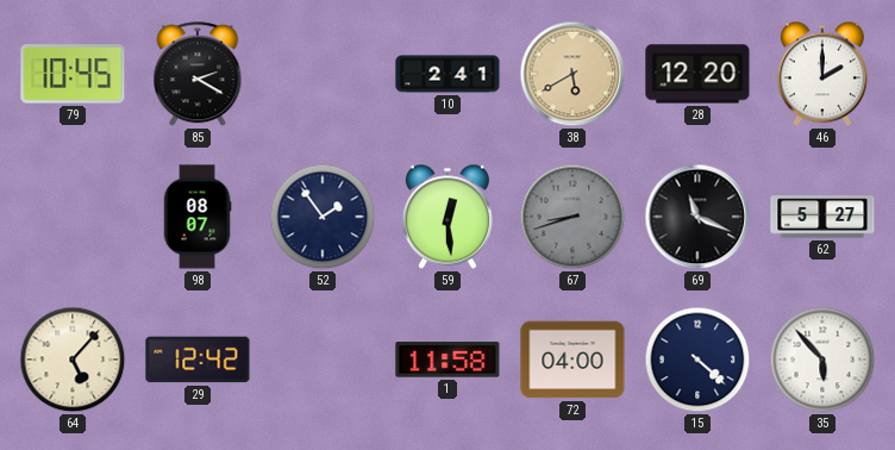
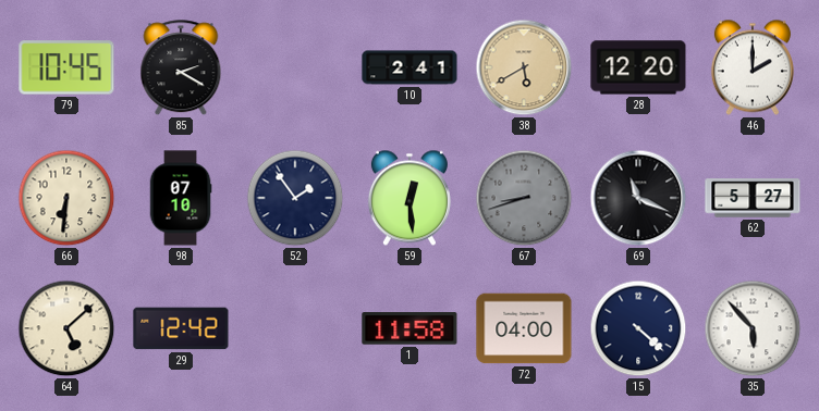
66: none -> 6:31
98: 08:07 -> 07:10
64: 5:07 -> 5:08
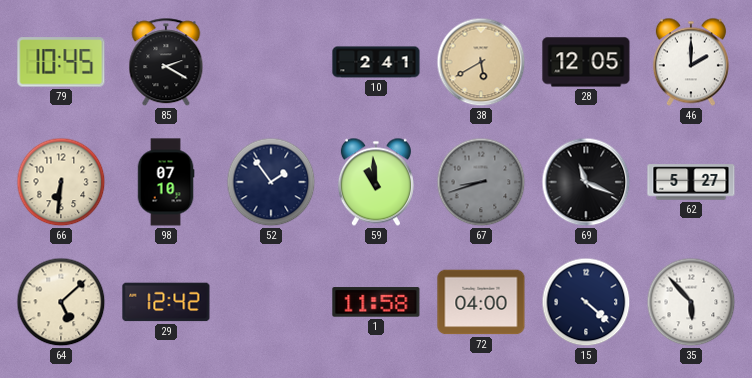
28: 12:20 -> 12:05
59: 12:29 -> 10:59
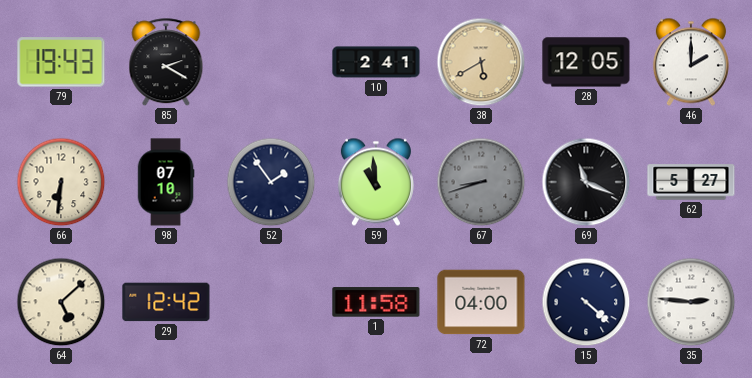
79: 10:45 -> 19:43
35: 5:53 -> 2:46
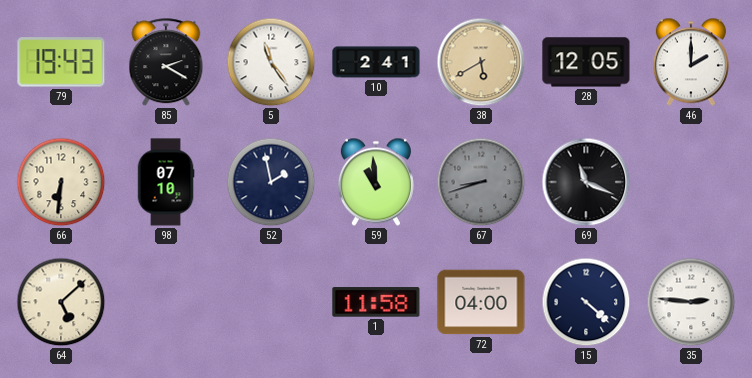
5: none -> 11:24
52: 1:54 -> 1:58
62: 5:27 -> none
29: 12:42 -> none
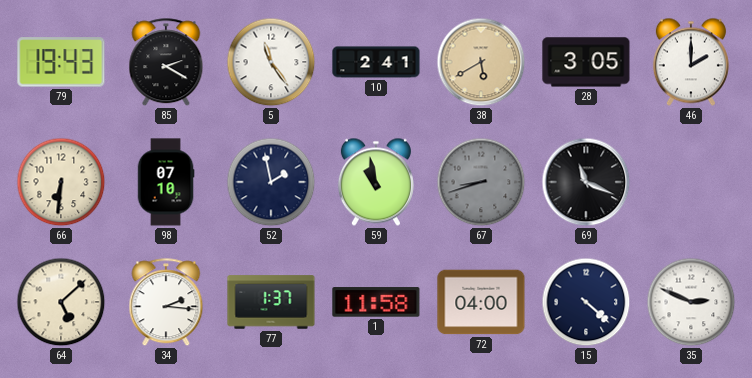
28: 12:05 -> 3:05
59: 10:59 -> 10:58
34: none -> 2:16
77: none -> 1:37
35: 2:46 -> 2:49
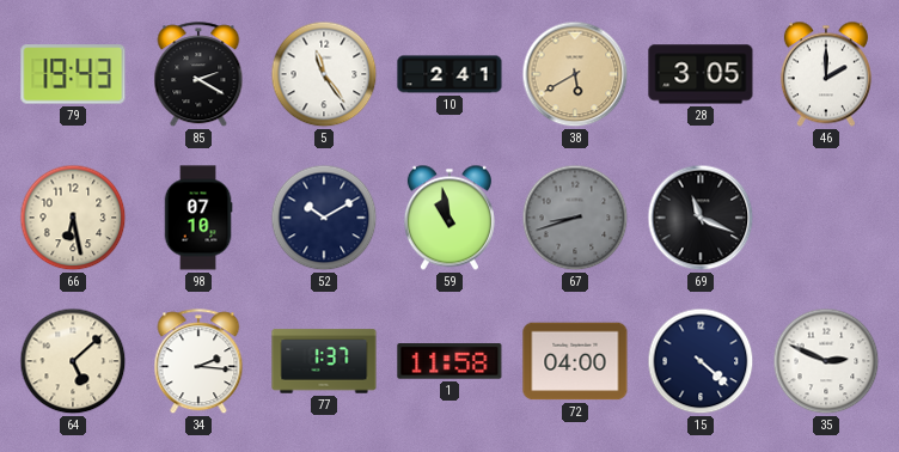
66: 6:31 -> 6:28
52: 1:58 -> 10:10
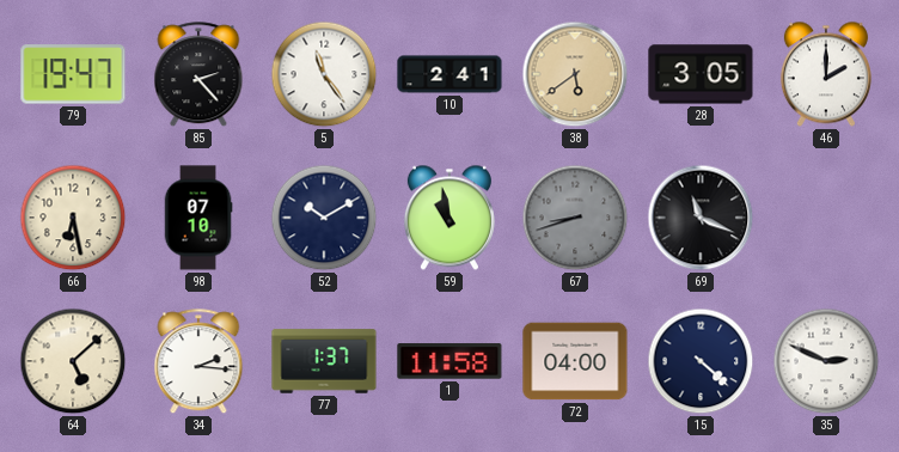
79: 19:43 -> 19:47
85: 2:20 -> 2:23
38: 5:40 -> 5:39
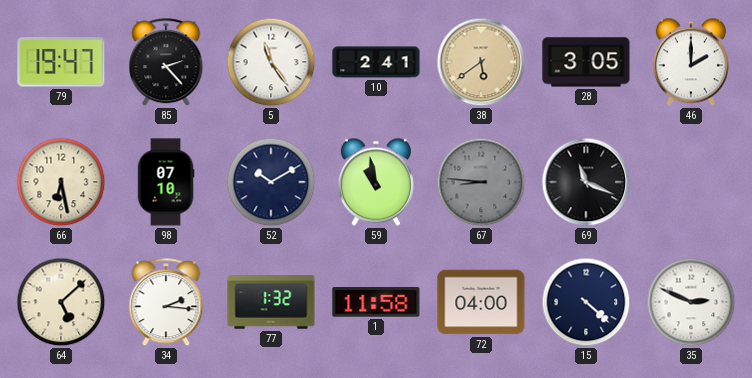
67: 8:42 -> 8:46
77: 1:37 -> 1:32
